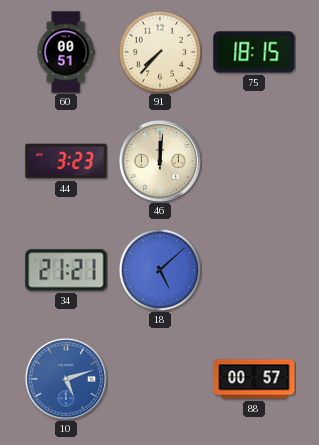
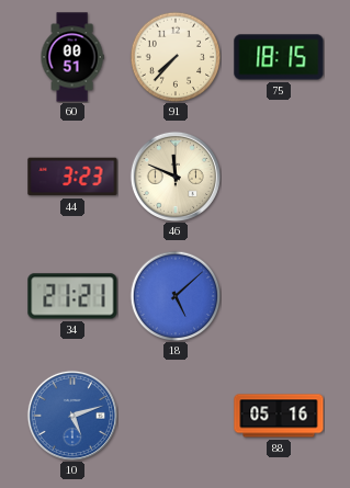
46: 12:01 -> 11:49
88: 00:57 -> 05:16
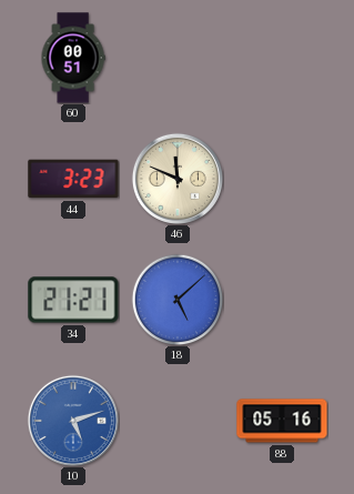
91: 7:37 -> none
75: 18:15 -> none
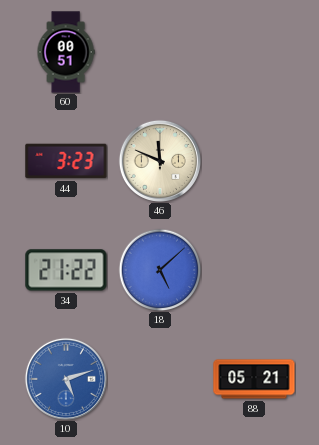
34: 21:21 -> 21:22
88: 05:16 -> 05:21
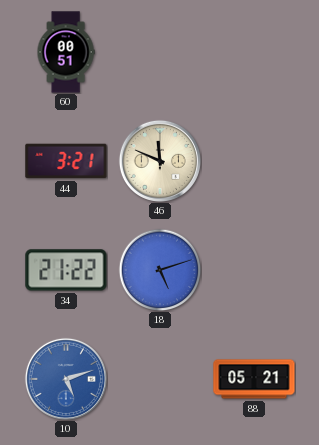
44: 3:23 -> 3:21
18: 5:08 -> 5:12
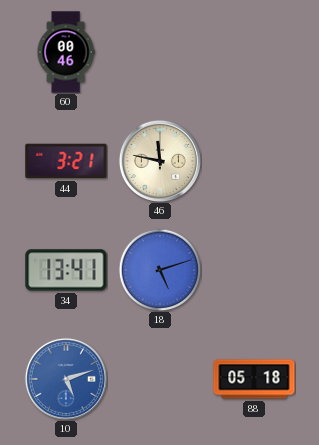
60: 00:51 -> 00:46
46: 11:49 -> 11:47
34: 21:22 -> 13:41
88: 05:21 -> 05:18
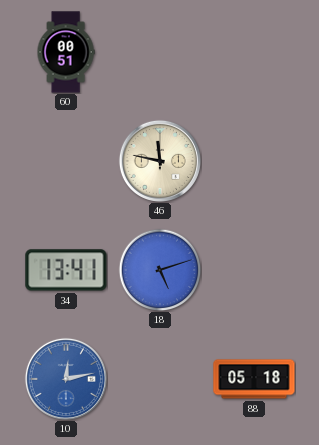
60: 00:46 -> 00:51
44: 3:21 -> none
10: 5:12 -> 12:13
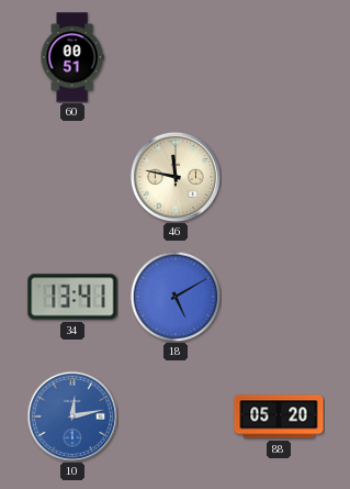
18: 5:12 -> 5:10
88: 05:18 -> 05:20
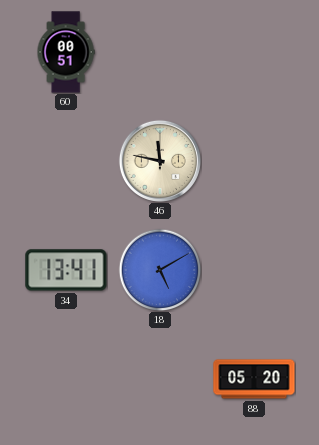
10: 12:13 -> none
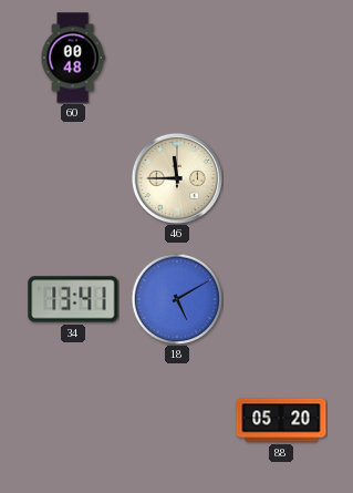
60: 00:51 -> 00:48
46: 11:47 -> 11:45
